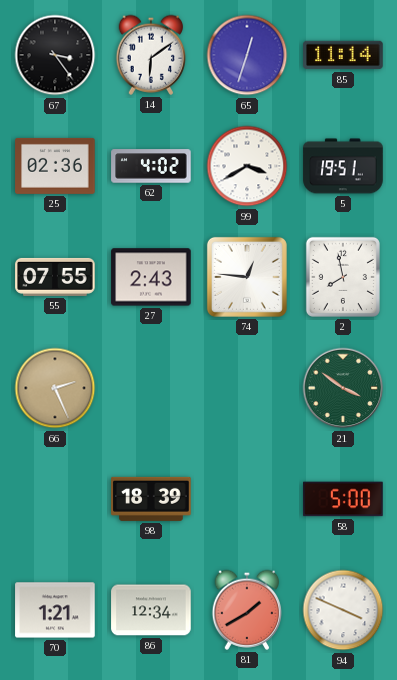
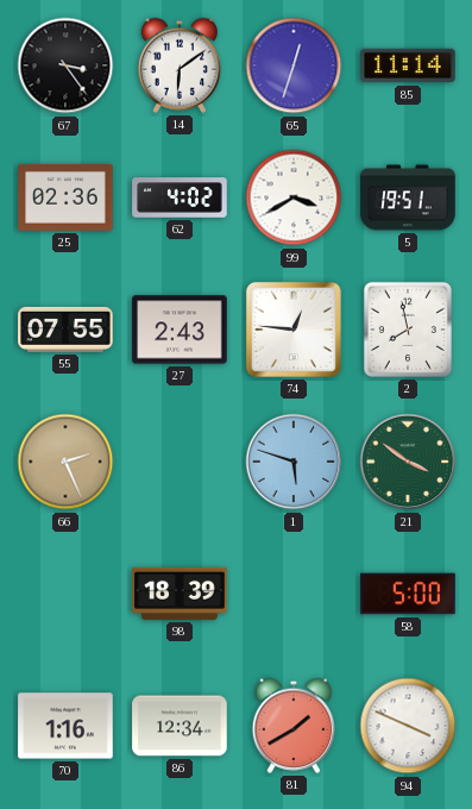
1: none -> 5:48
70: 1:21 -> 1:16
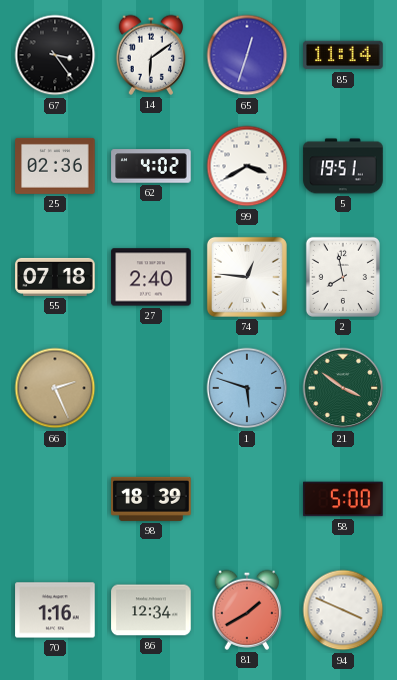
55: 07:55 -> 07:18
27: 2:43 -> 2:40
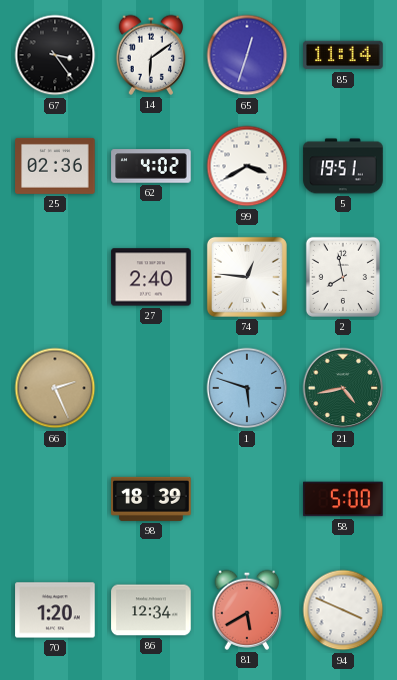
55: 07:18 -> none
21: 3:51 -> 4:43
70: 1:16 -> 1:20
81: 1:40 -> 5:40
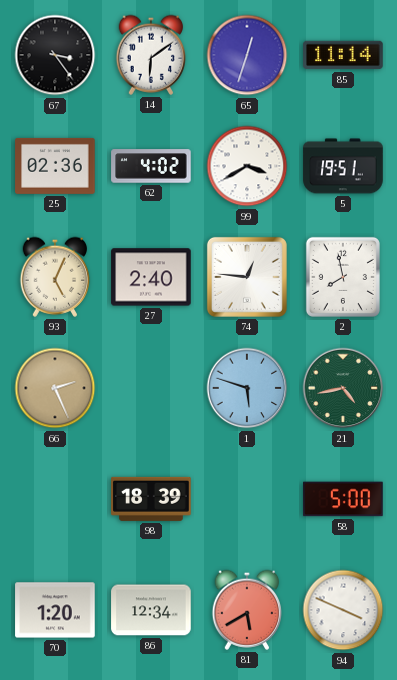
93: none -> 5:04
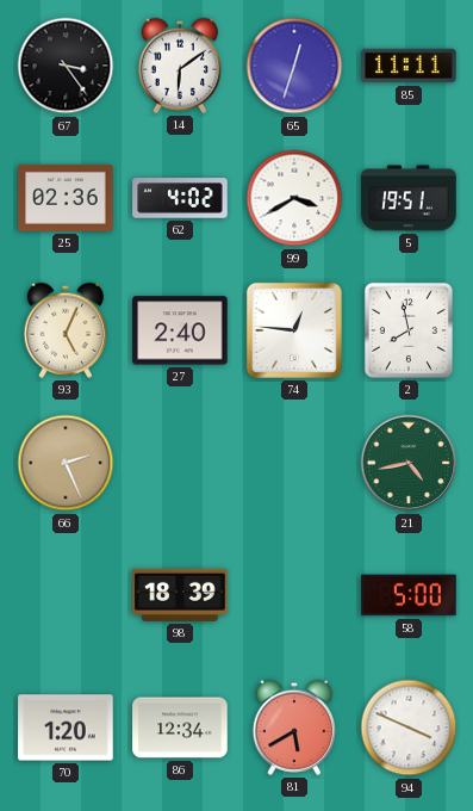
85: 11:14 -> 11:11
1: 5:48 -> none
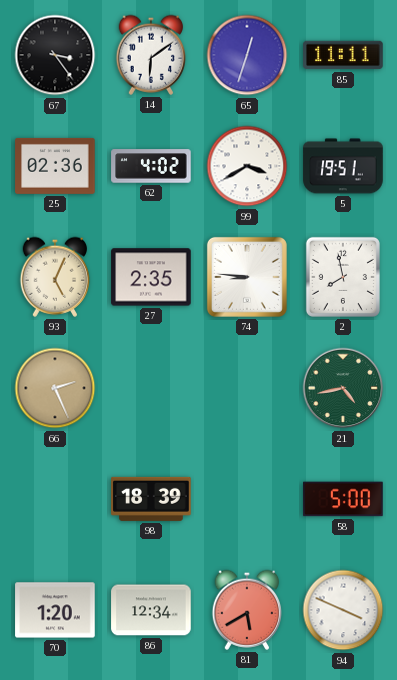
27: 2:40 -> 2:35
74: 12:46 -> 8:46
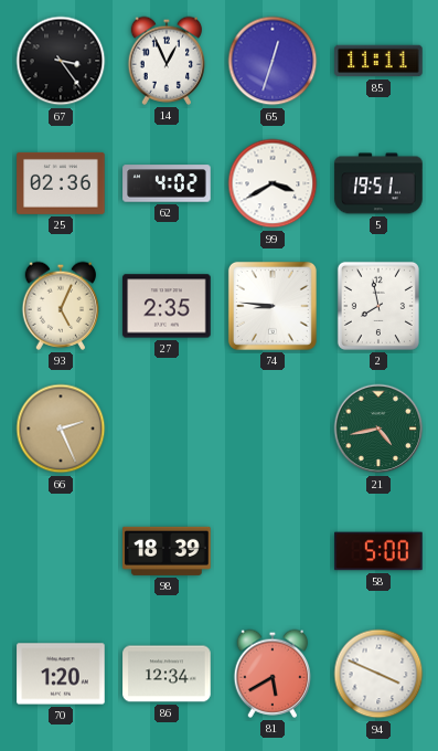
14: 6:09 -> 12:56
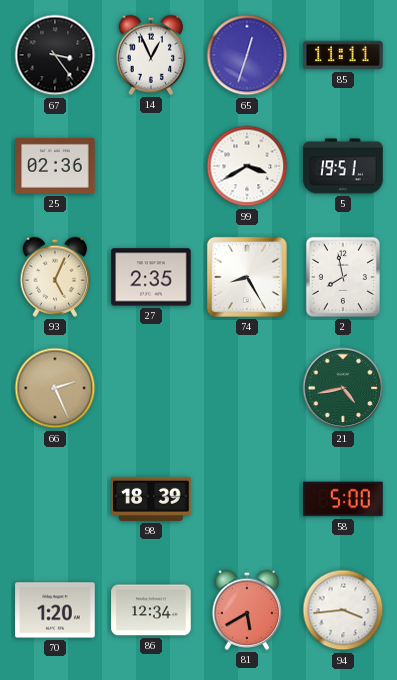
62: 4:02 -> none
74: 8:46 -> 8:25
94: 3:49 -> 3:44
